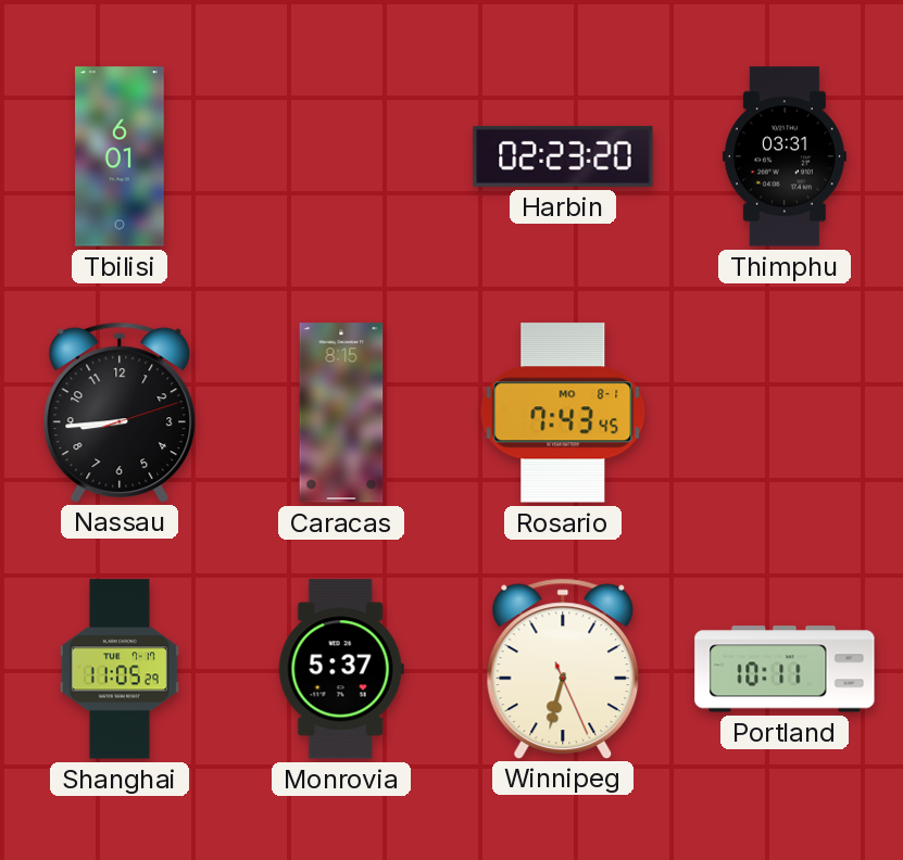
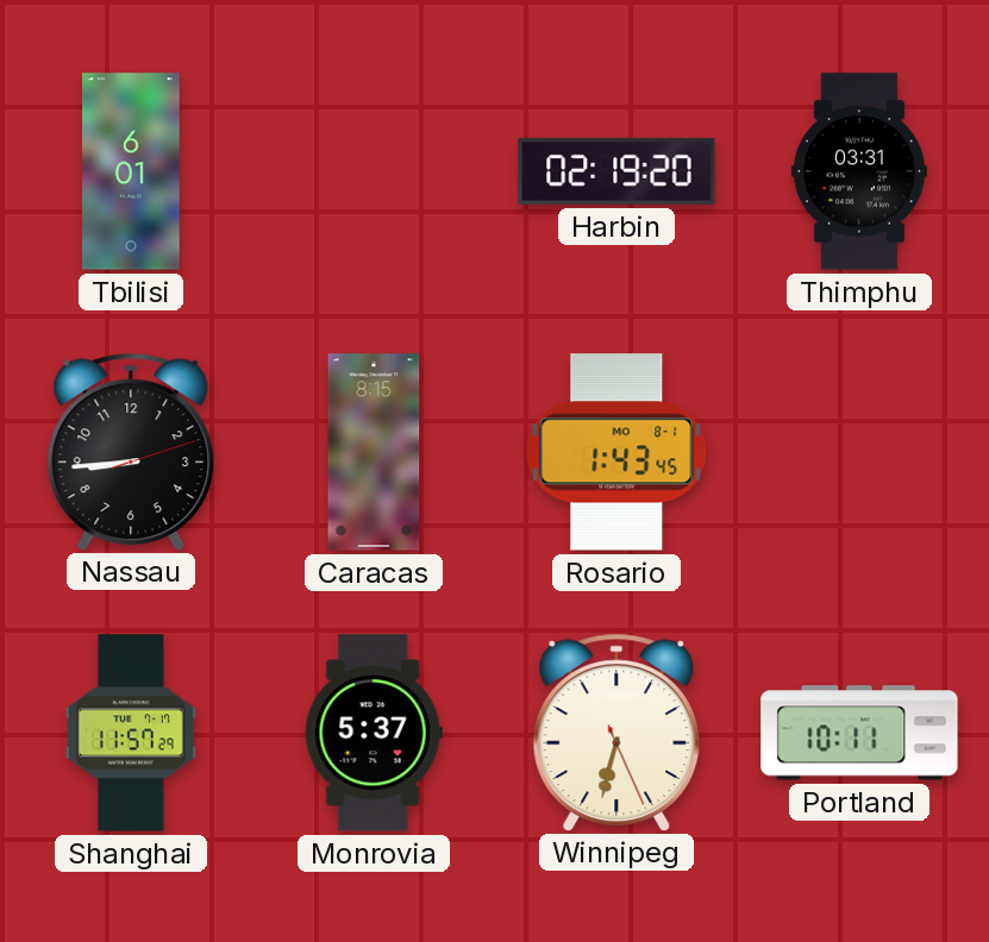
Harbin: 02:23 -> 02:19
Rosario: 7:43 -> 1:43
Shanghai: 11:05 -> 11:57
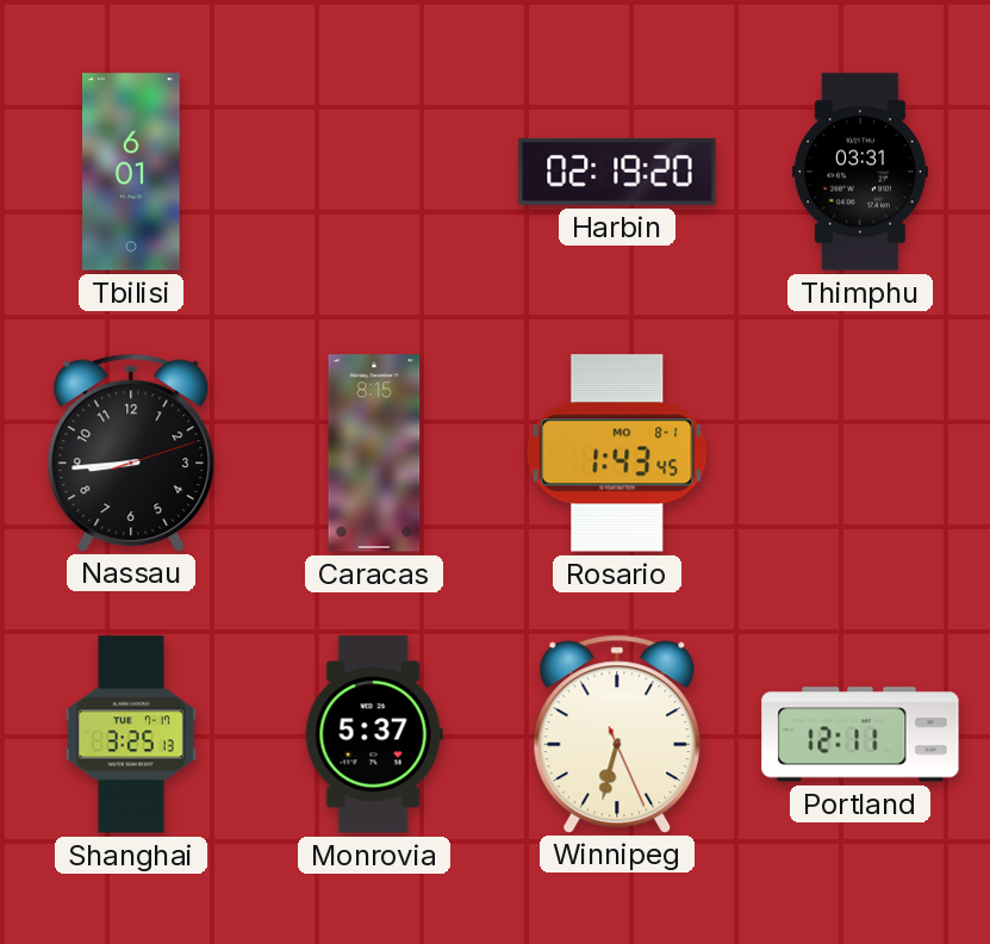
Shanghai: 11:57 -> 3:25
Portland: 10:11 -> 12:11
